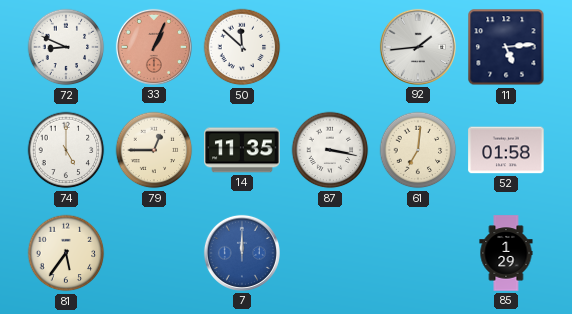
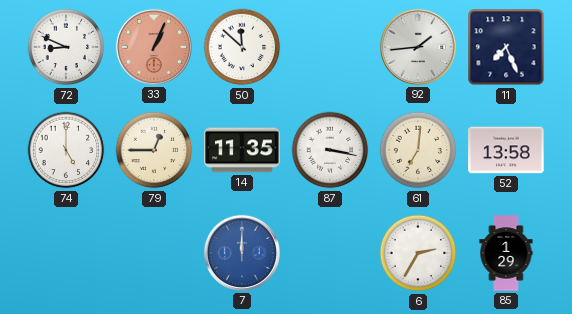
11: 5:14 -> 7:26
52: 01:58 -> 13:58
81: 5:36 -> none
6: none -> 2:35
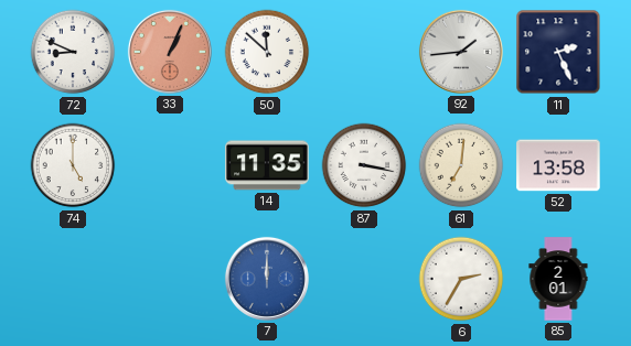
11: 7:26 -> 2:26
79: 12:45 -> none
85: 1:29 -> 2:01
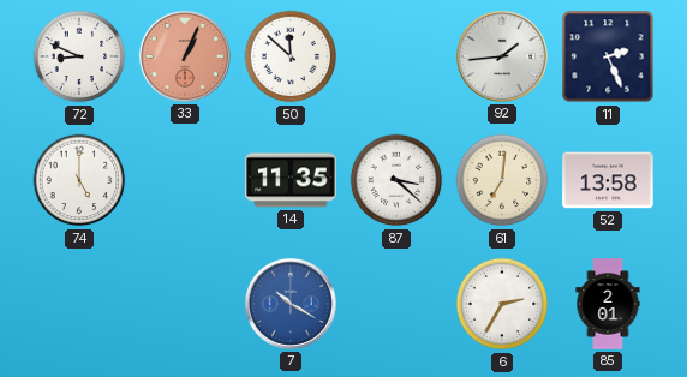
87: 3:17 -> 3:22
7: 12:00 -> 10:20
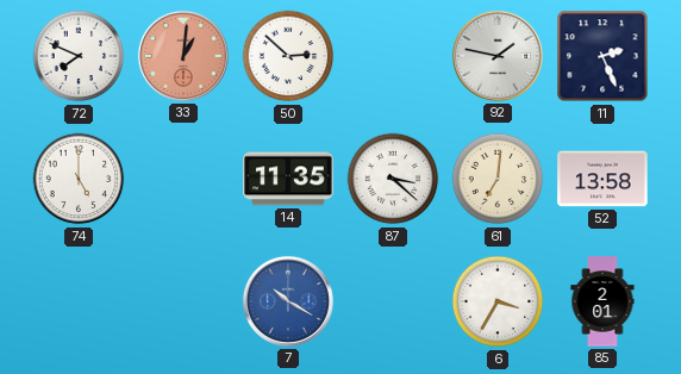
72: 8:49 -> 7:49
33: 1:04 -> 1:01
50: 11:52 -> 2:52
92: 1:44 -> 1:47
6: 2:35 -> 3:35
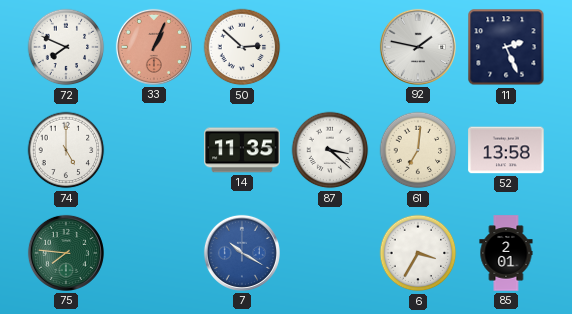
33: 1:01 -> 1:04
75: none -> 7:46
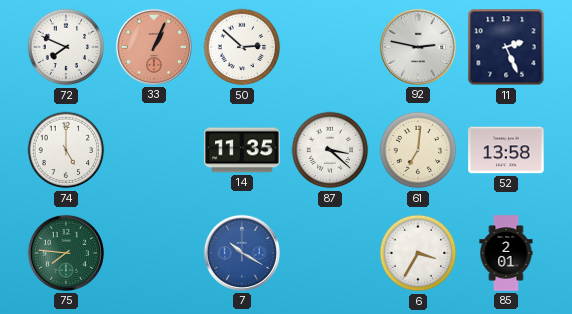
92: 1:47 -> 2:47
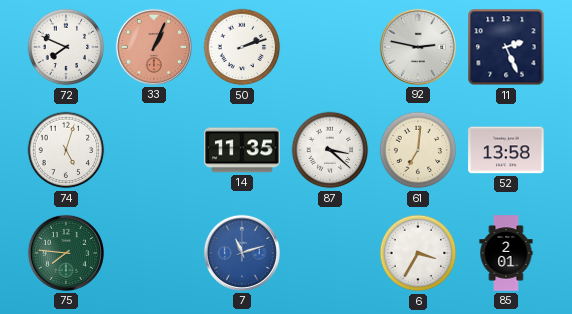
50: 2:52 -> 2:12
74: 5:00 -> 5:03
7: 10:20 -> 11:12
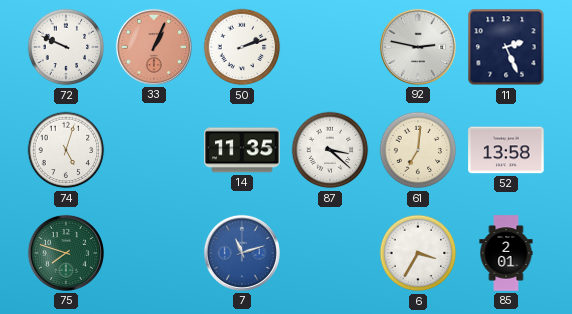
72: 7:49 -> 9:49
75: 7:46 -> 7:48
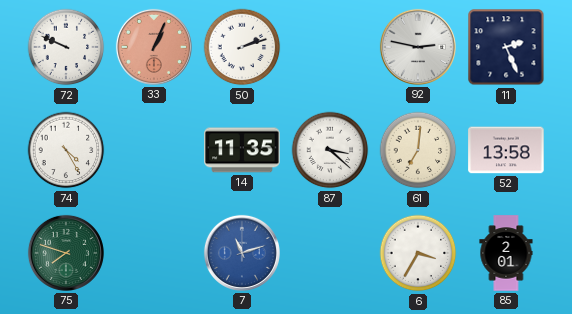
74: 5:03 -> 4:25
